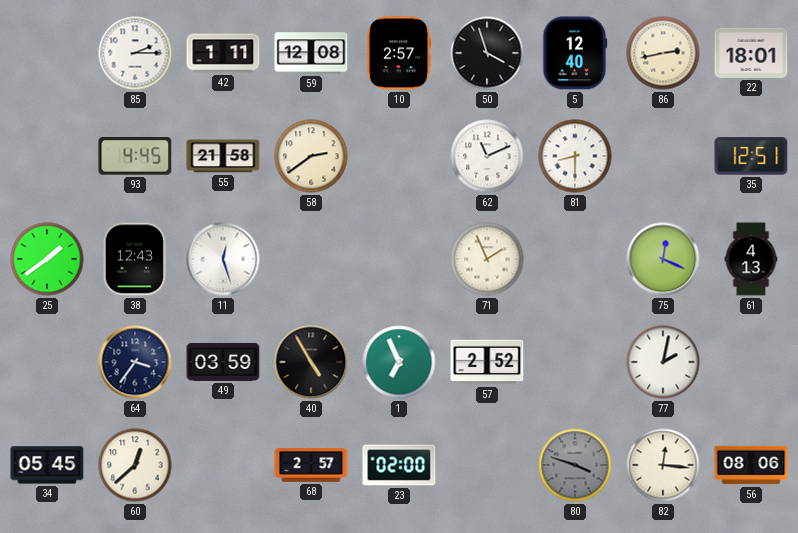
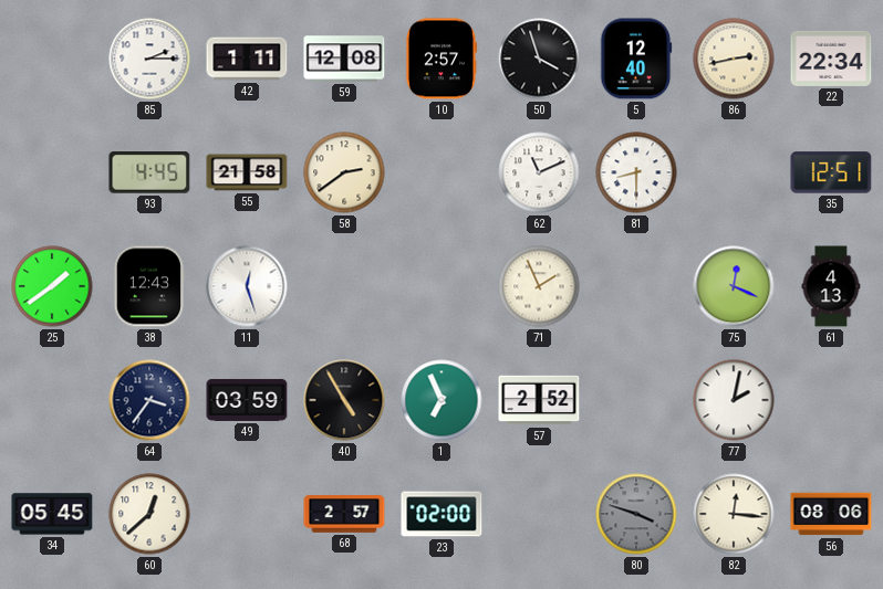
22: 18:01 -> 22:34
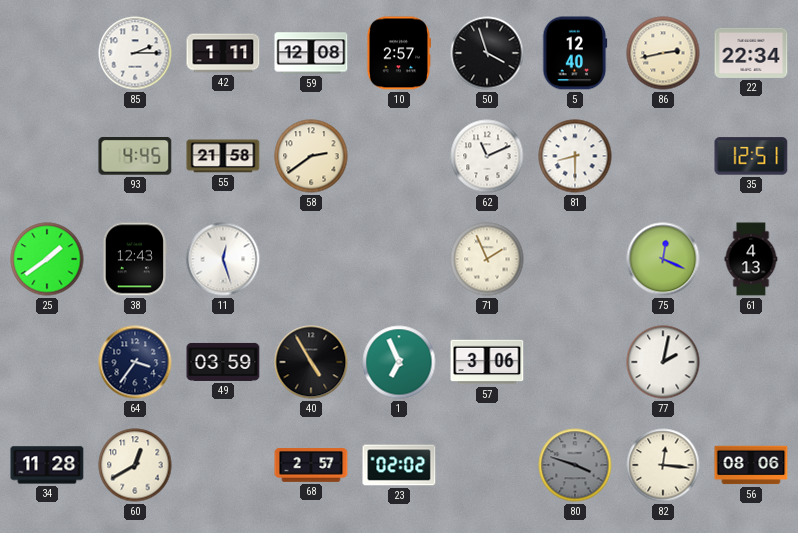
57: 2:52 -> 3:06
34: 05:45 -> 11:28
60: 12:38 -> 12:40
23: 02:00 -> 02:02
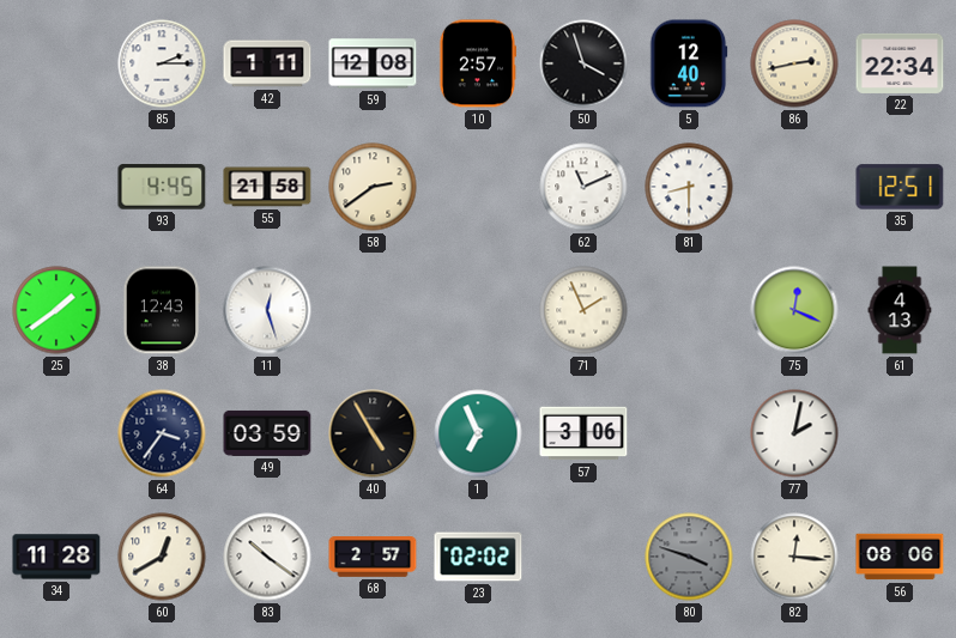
83: none -> 10:21
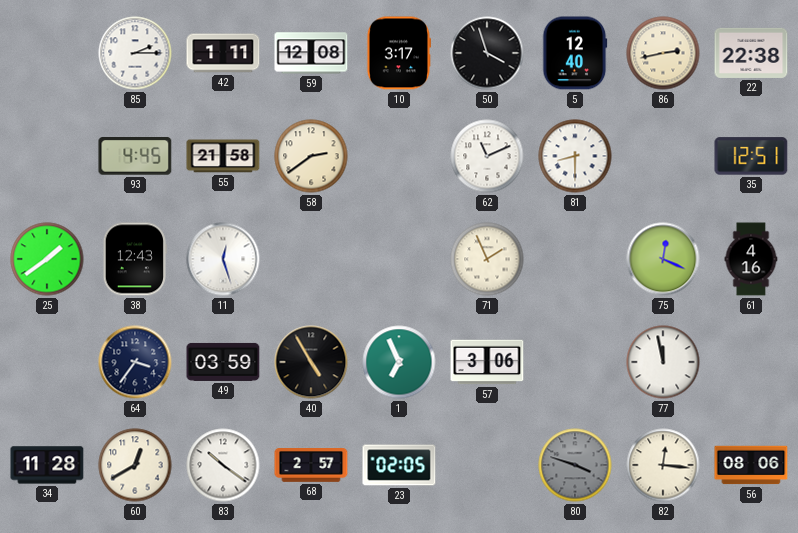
10: 2:57 -> 3:17
22: 22:34 -> 22:38
61: 4:13 -> 4:16
77: 2:02 -> 11:58
23: 02:02 -> 02:05
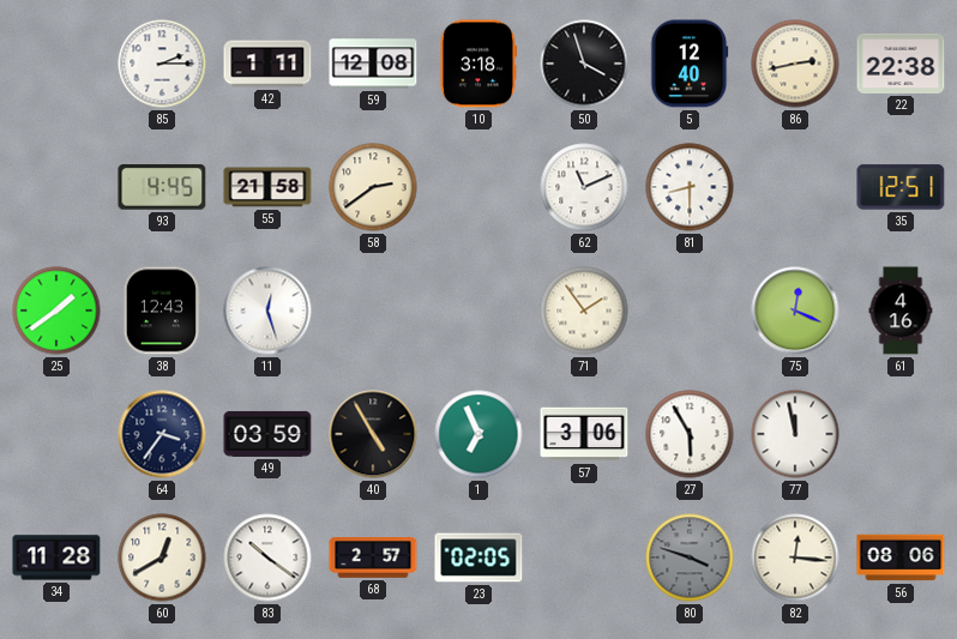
10: 3:17 -> 3:18
71: 1:56 -> 1:54
27: none -> 5:55
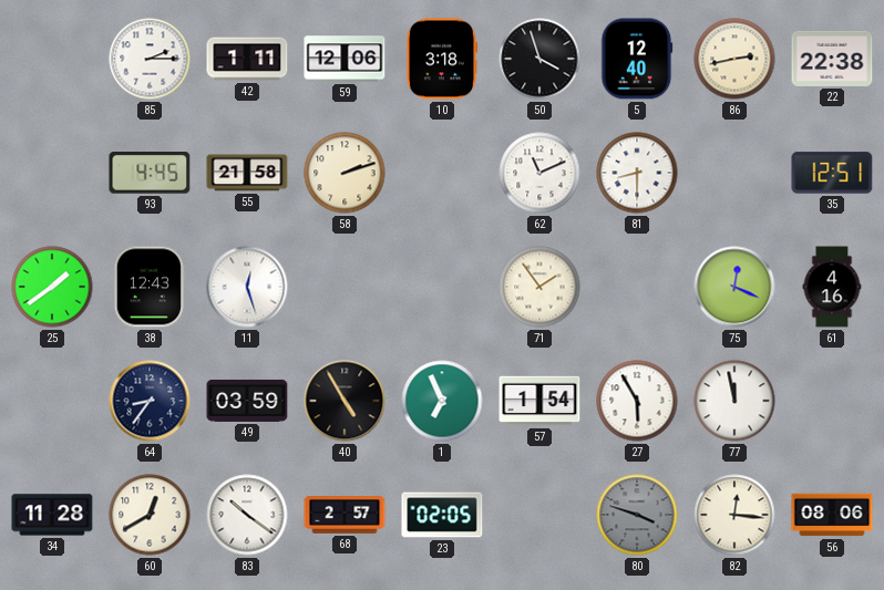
59: 12:08 -> 12:06
58: 2:39 -> 2:12
64: 3:36 -> 8:36
57: 3:06 -> 1:54
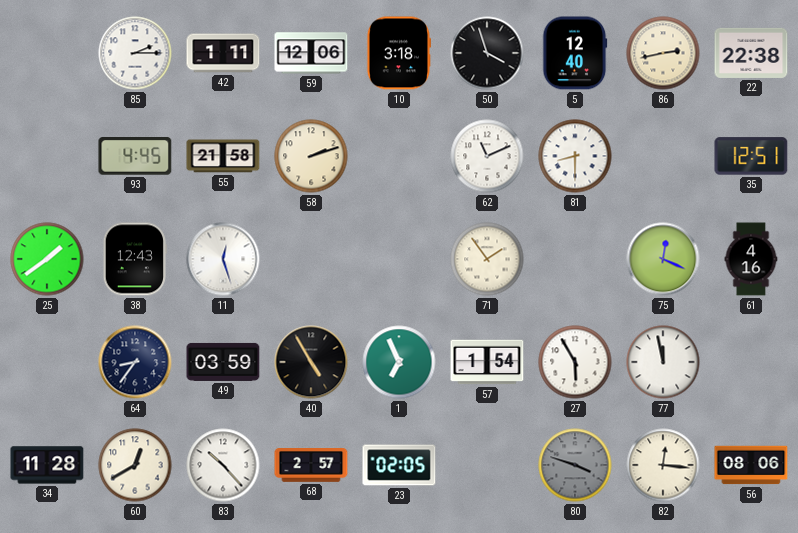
83: 10:21 -> 10:23
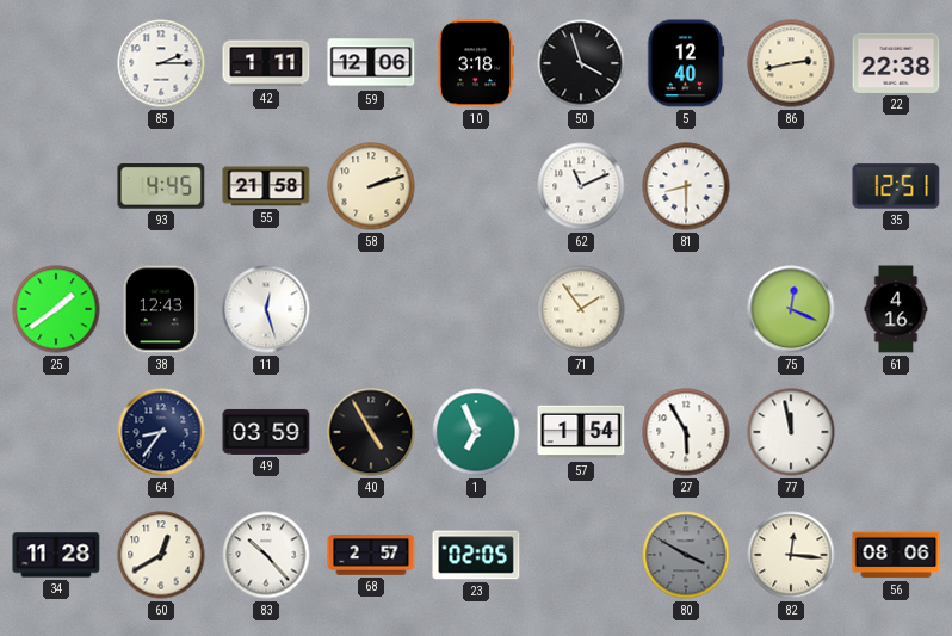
80: 3:48 -> 3:50
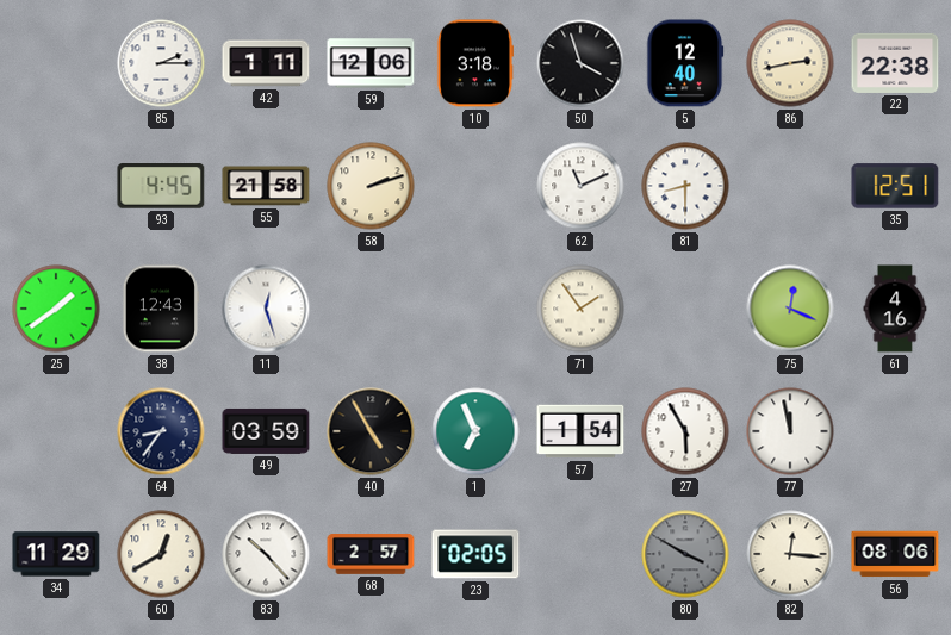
34: 11:28 -> 11:29
